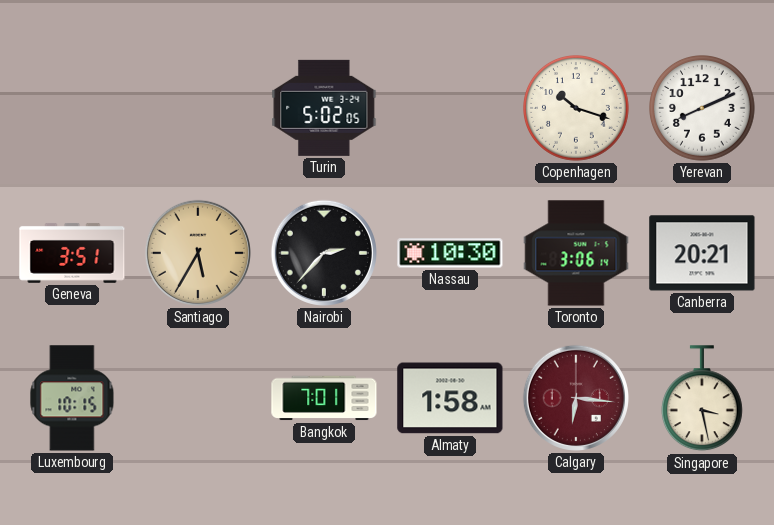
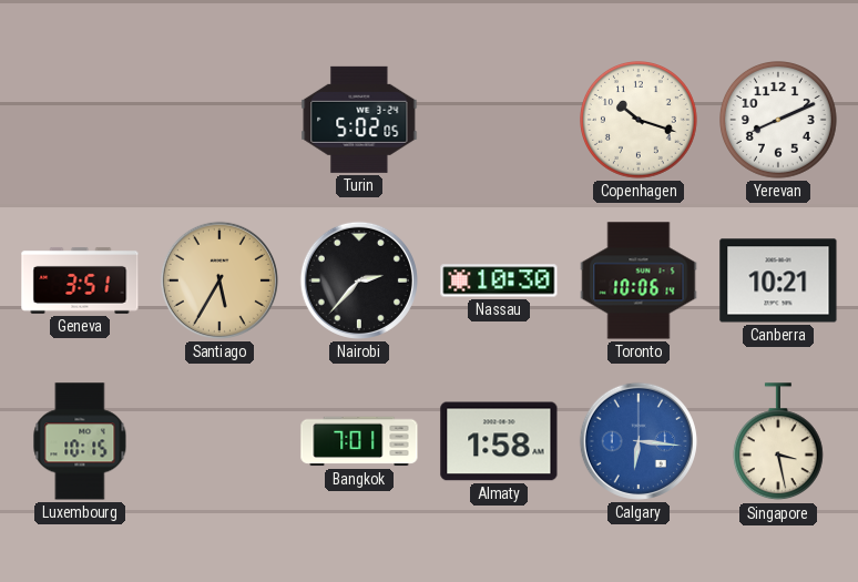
Toronto: 3:06 -> 10:06
Canberra: 20:21 -> 10:21
Calgary dial: burgundy -> blue
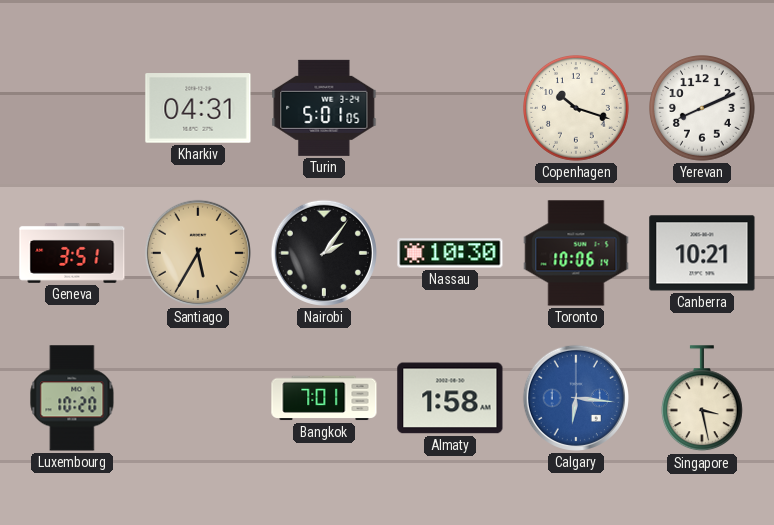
Kharkiv: none -> 04:31
Turin: 5:02 -> 5:01
Nairobi: 2:37 -> 2:06
Luxembourg: 10:15 -> 10:20
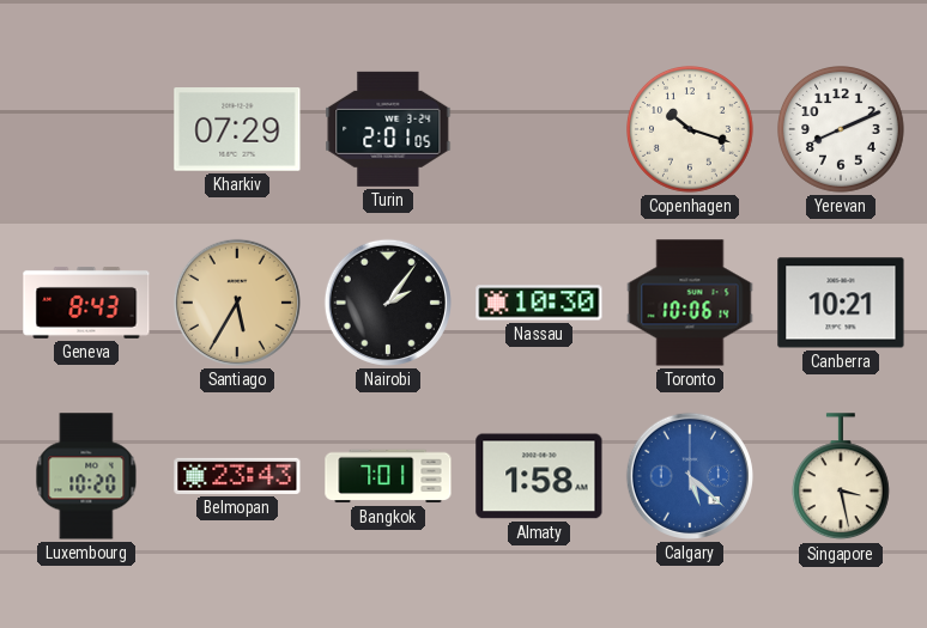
Kharkiv: 04:31 -> 07:29
Turin: 5:01 -> 2:01
Geneva: 3:51 -> 8:43
Belmopan: none -> 23:43
Calgary: 6:16 -> 5:22
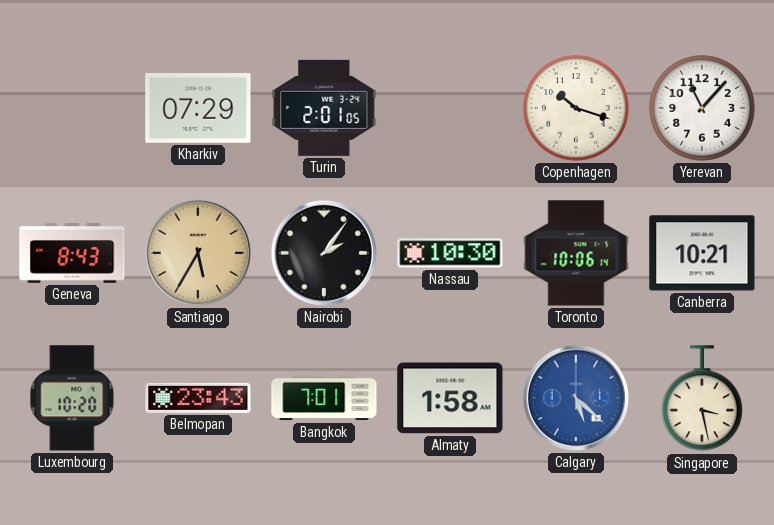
Yerevan: 8:11 -> 11:07
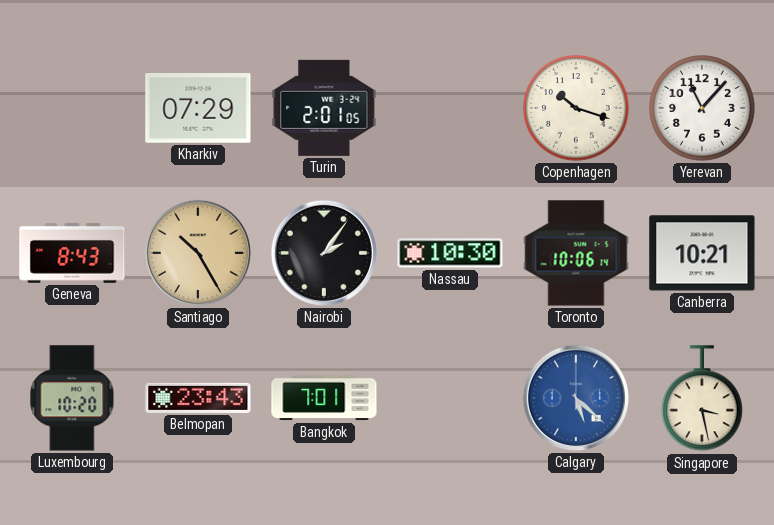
Santiago: 5:35 -> 10:25
Almaty: 1:58 -> none
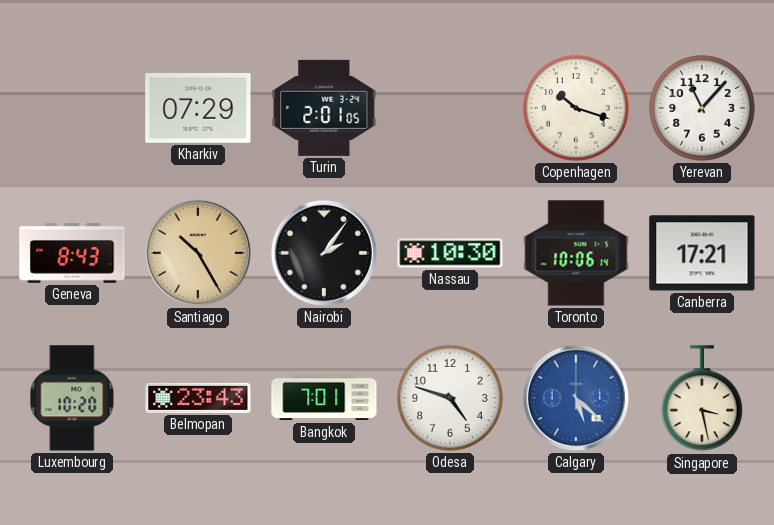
Canberra: 10:21 -> 17:21
Odesa: none -> 4:48
